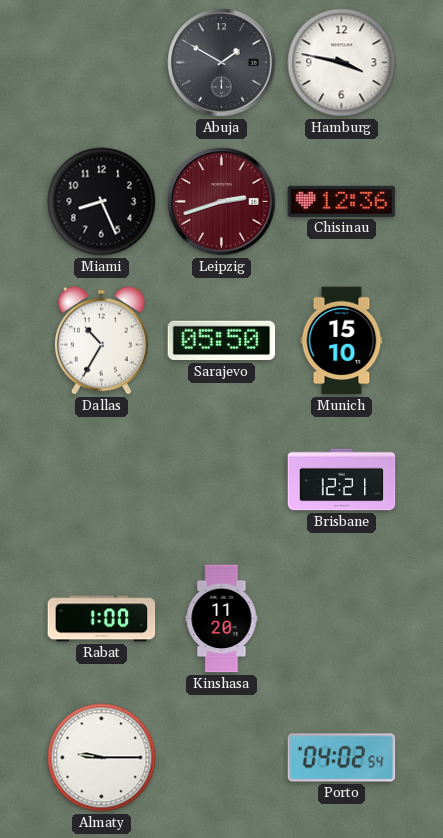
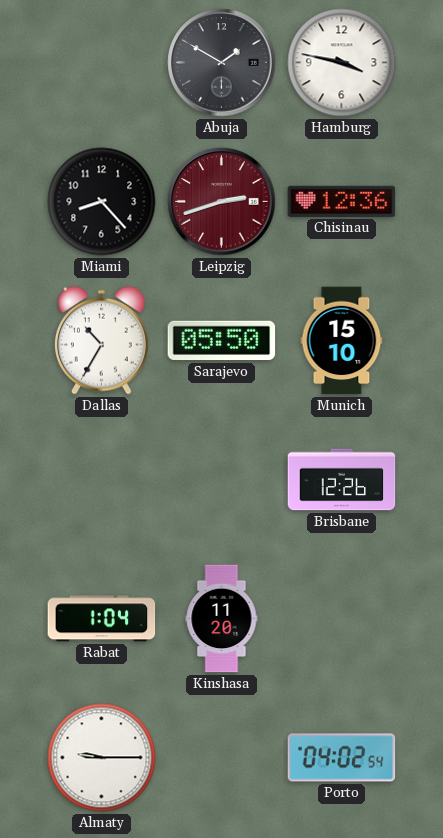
Miami: 8:26 -> 8:23
Brisbane: 12:21 -> 12:26
Rabat: 1:00 -> 1:04
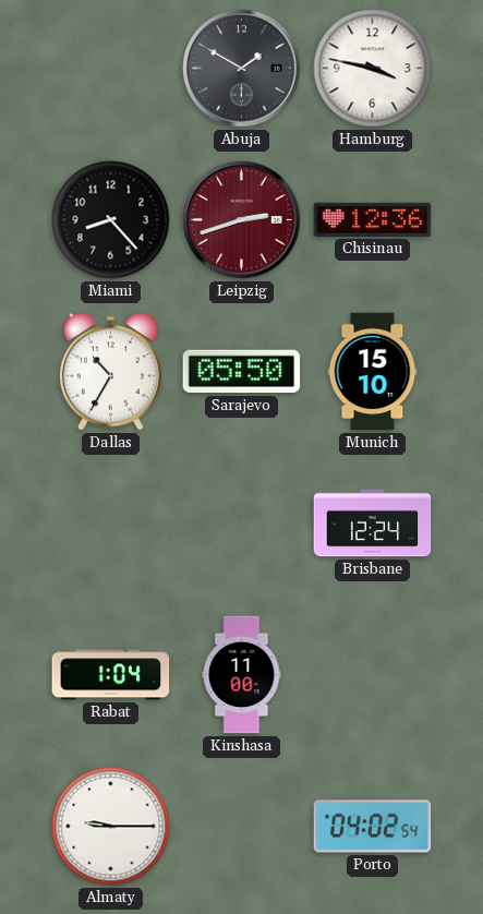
Brisbane: 12:26 -> 12:24
Kinshasa: 11:20 -> 11:00
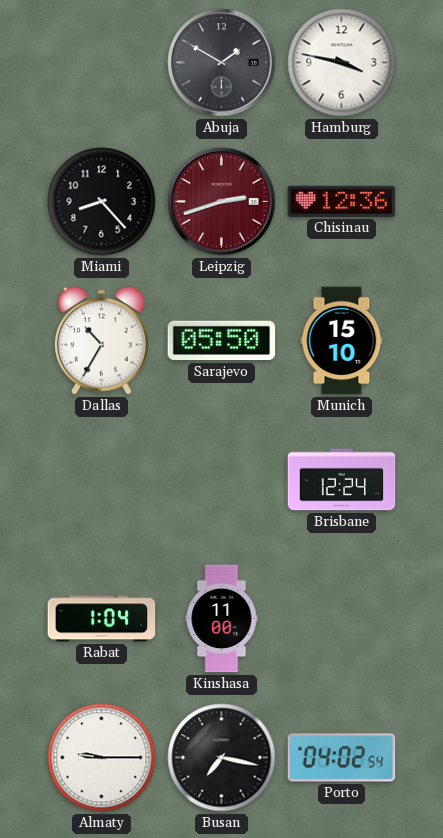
Busan: none -> 7:17
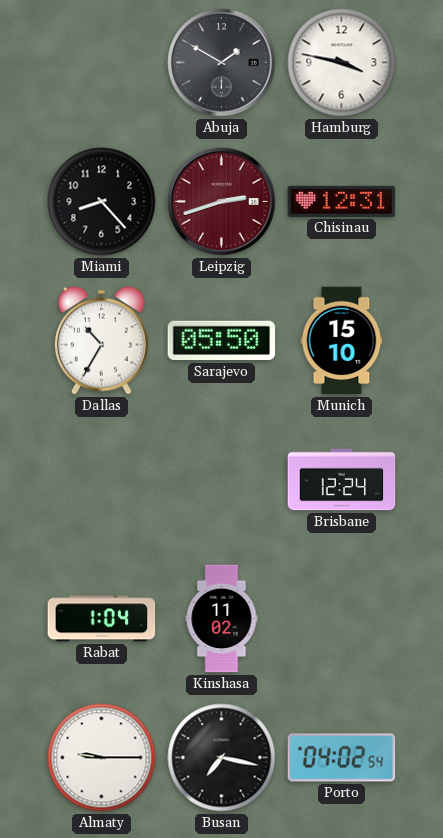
Chisinau: 12:36 -> 12:31
Kinshasa: 11:00 -> 11:02
